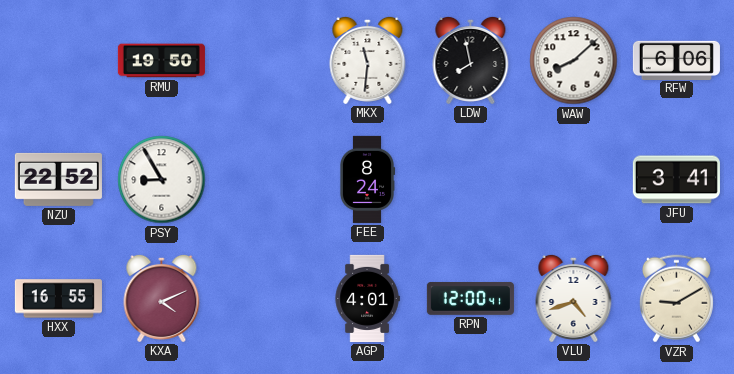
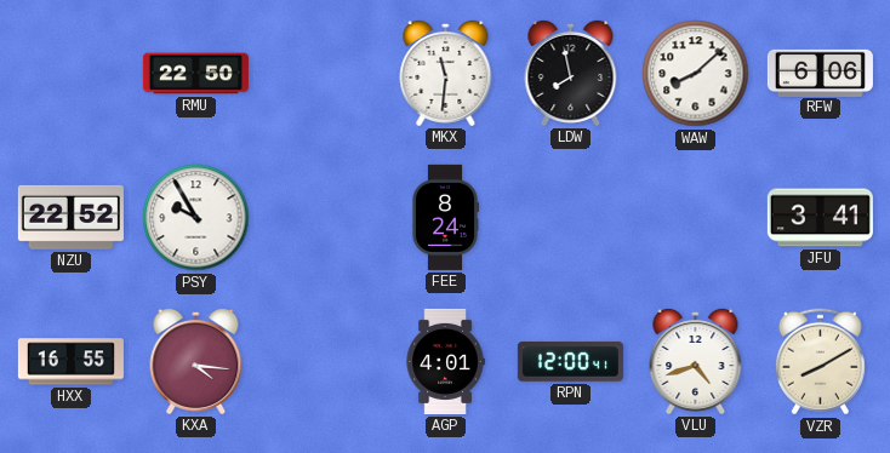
RMU: 19:50 -> 22:50
PSY: 8:55 -> 9:55
KXA: 4:11 -> 4:16
VZR: 9:10 -> 8:10
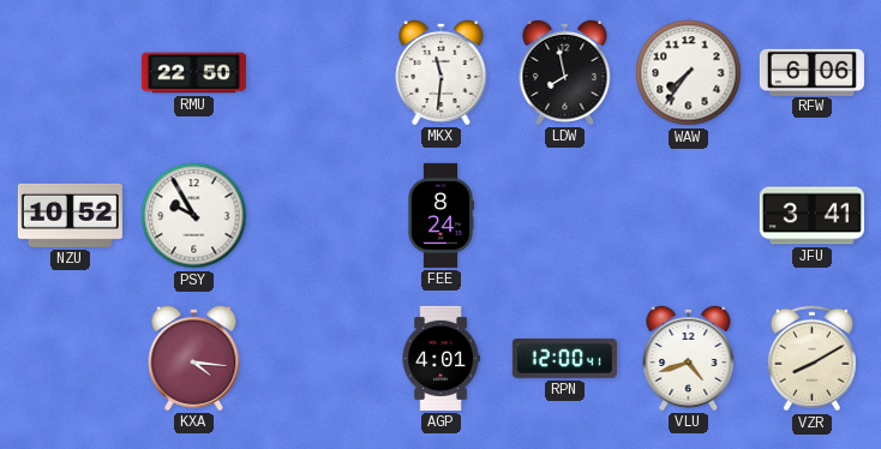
WAW: 8:08 -> 7:36
NZU: 22:52 -> 10:52
HXX: 16:55 -> none
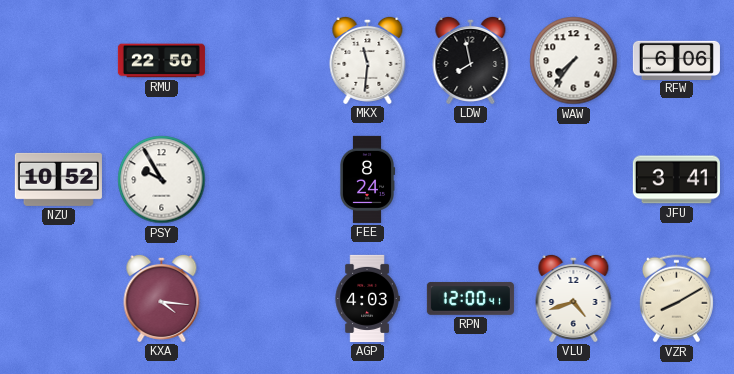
AGP: 4:01 -> 4:03
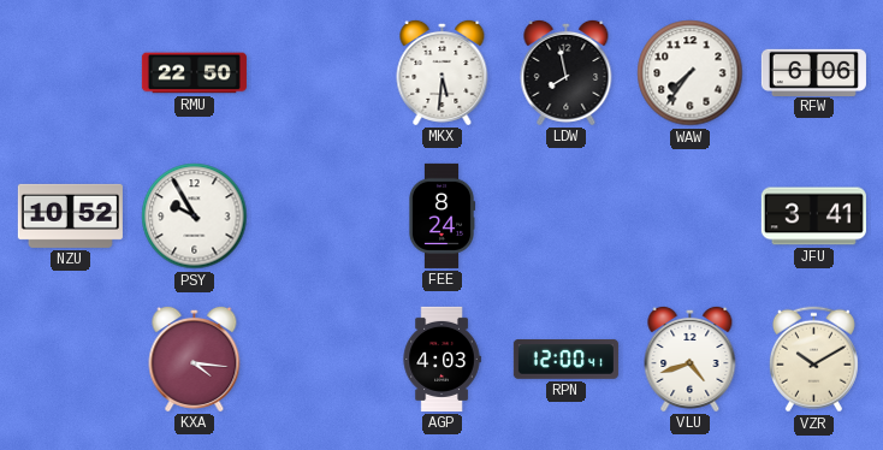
MKX: 11:31 -> 5:31
VZR: 8:10 -> 10:10
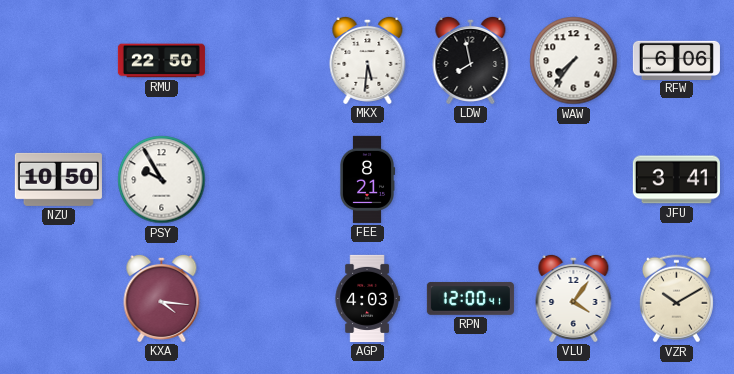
NZU: 10:52 -> 10:50
FEE: 8:24 -> 8:21
VLU: 4:42 -> 4:06
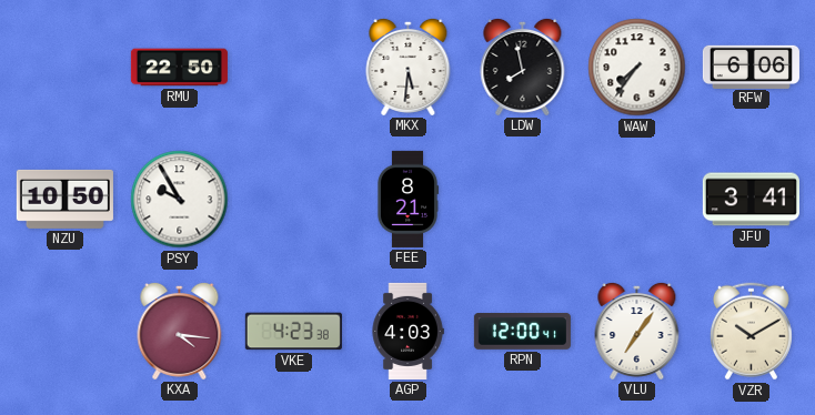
VKE: none -> 4:23
VLU: 4:06 -> 7:06
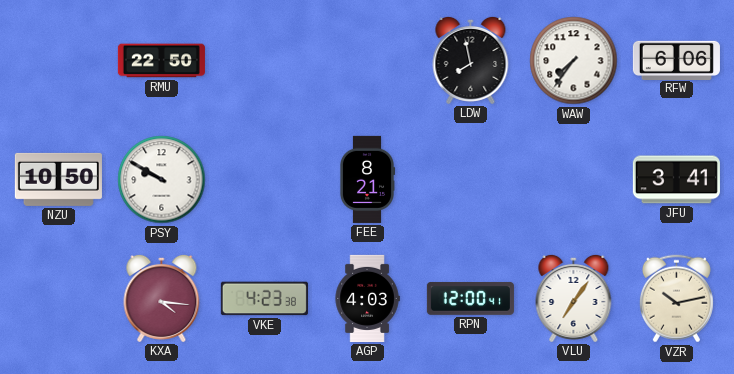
MKX: 5:31 -> none
PSY: 9:55 -> 9:50
VZR: 10:10 -> 10:13
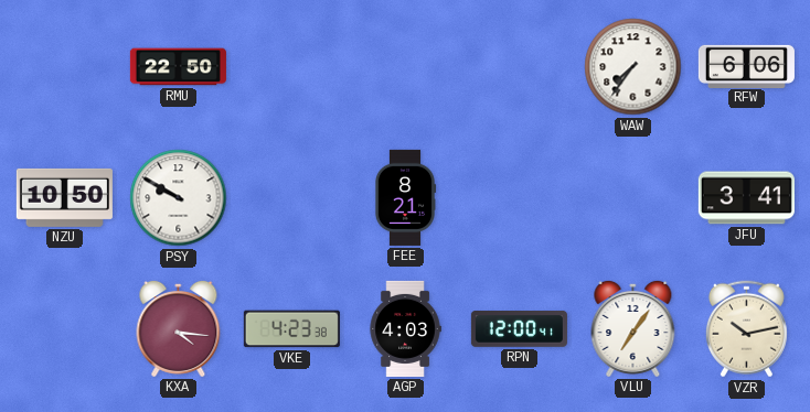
LDW: 7:58 -> none
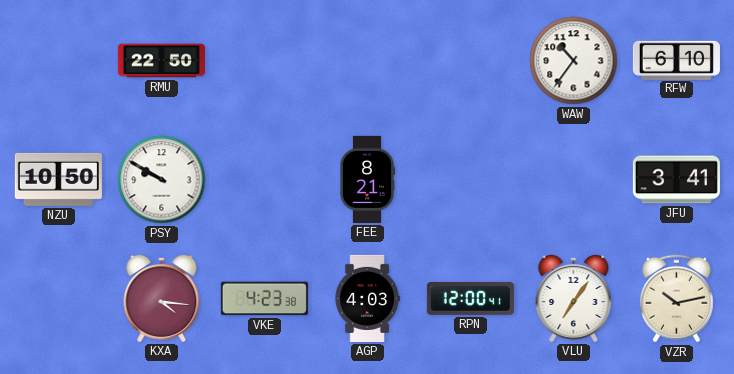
WAW: 7:36 -> 10:36
RFW: 6:06 -> 6:10
